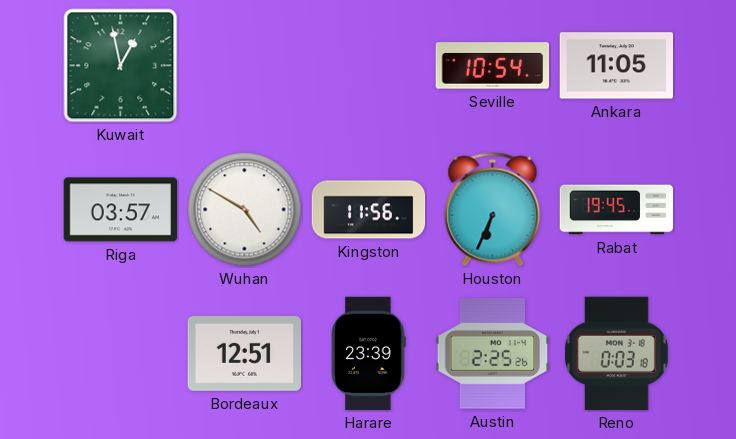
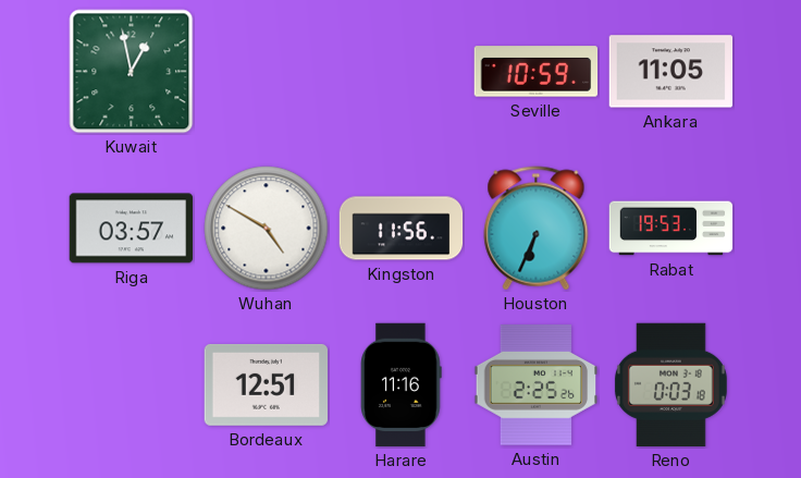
Seville: 10:54 -> 10:59
Rabat: 19:45 -> 19:53
Harare: 23:39 -> 11:16
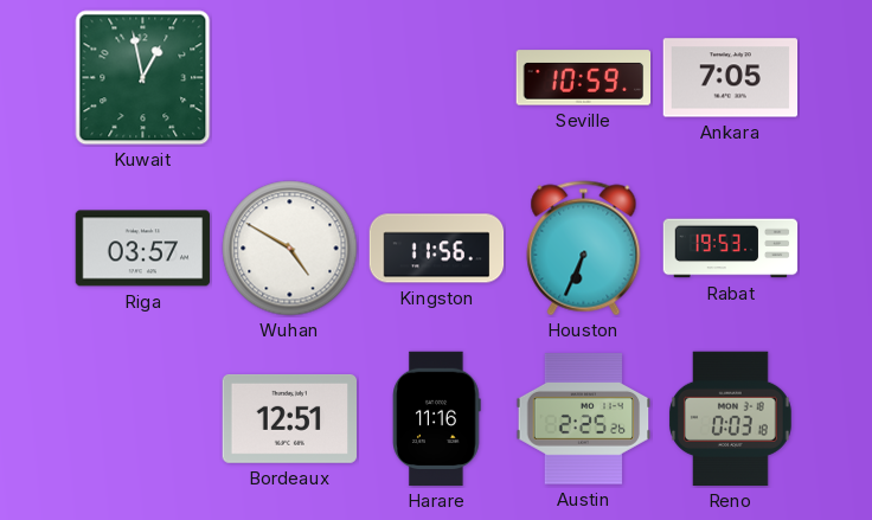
Ankara: 11:05 -> 7:05
